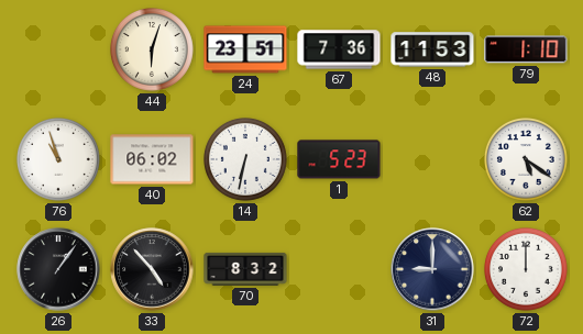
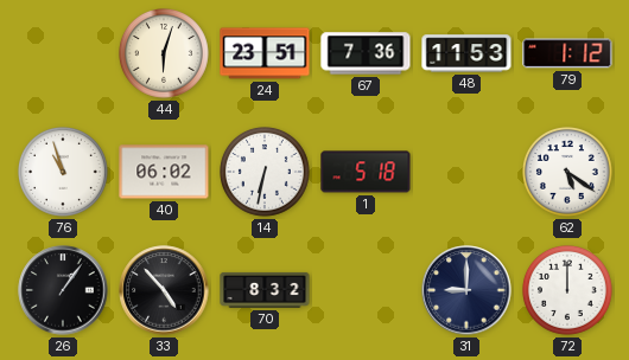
79: 1:10 -> 1:12
1: 5:23 -> 5:18
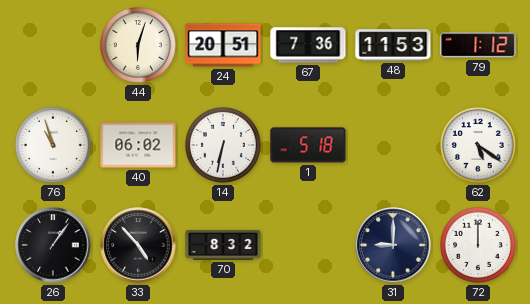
24: 23:51 -> 20:51
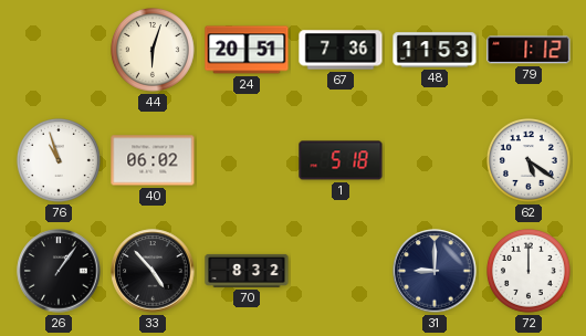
14: 6:32 -> none
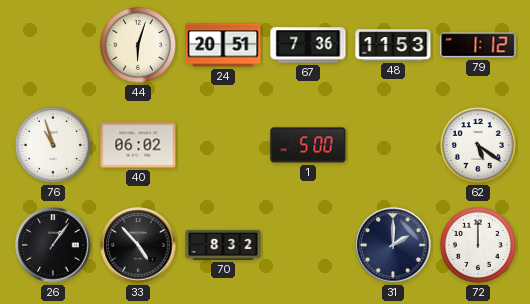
1: 5:18 -> 5:00
31: 9:00 -> 2:00
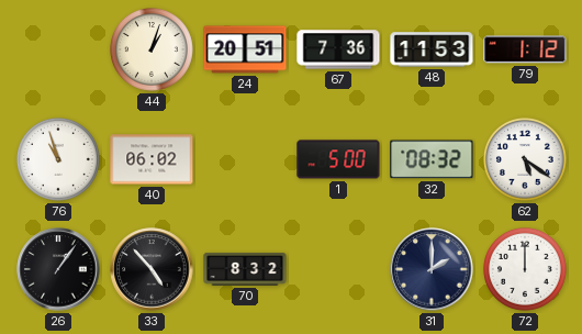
44: 6:03 -> 1:03
32: none -> 08:32
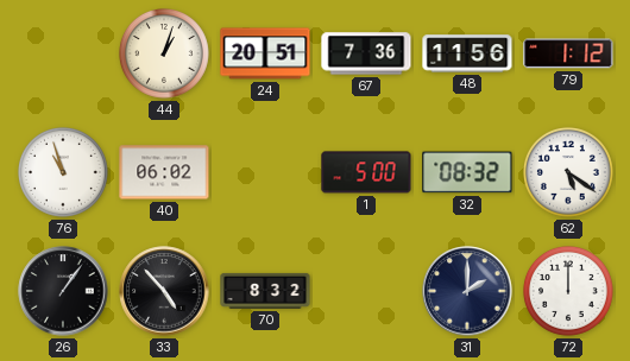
48: 11:53 -> 11:56
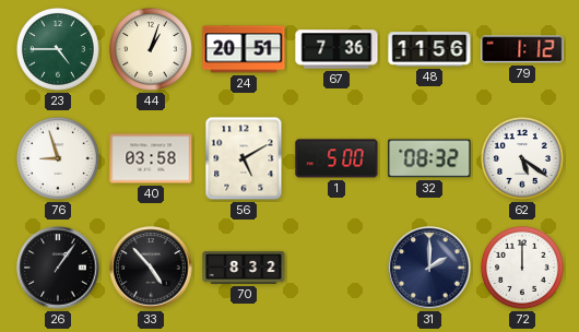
23: none -> 4:45
76: 10:57 -> 8:57
40: 06:02 -> 03:58
56: none -> 5:10
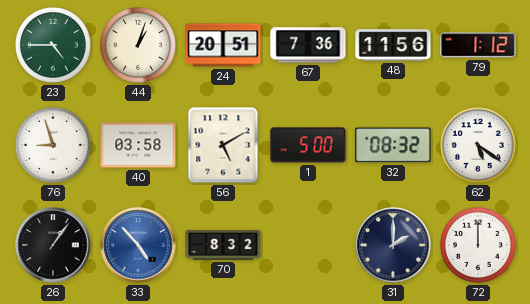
33 dial: black -> blue
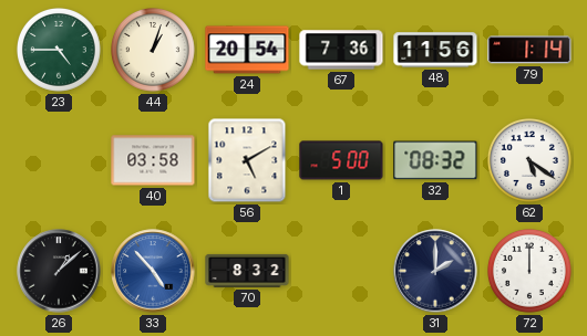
24: 20:51 -> 20:54
79: 1:12 -> 1:14
76: 8:57 -> none
26: 1:06 -> 1:08
